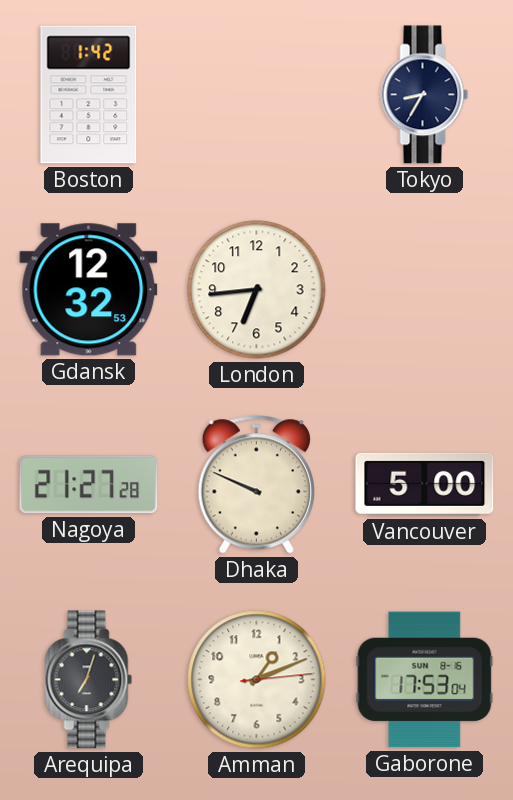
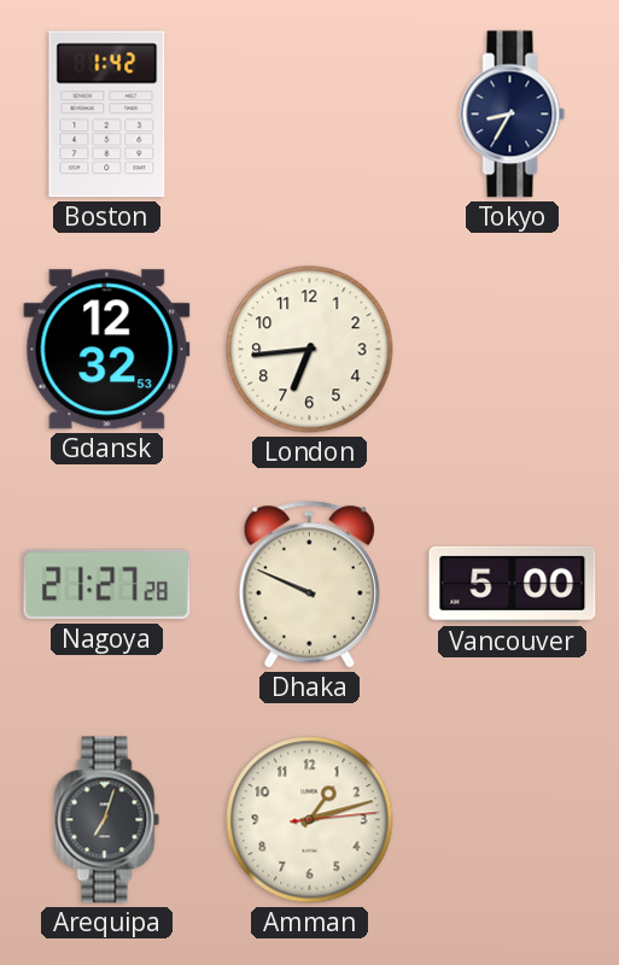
Amman: 1:11 -> 1:12
Gaborone: 17:53 -> none
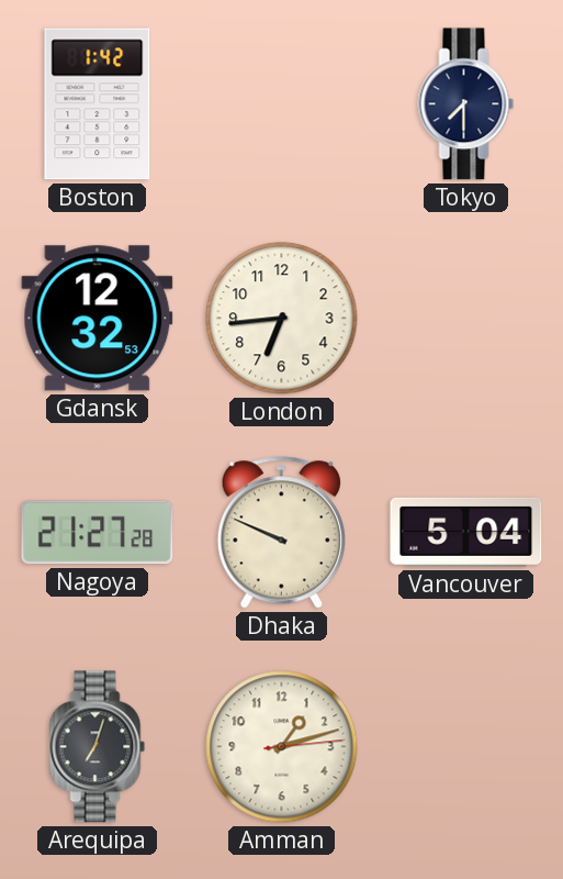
Tokyo: 8:35 -> 7:30
Vancouver: 5:00 -> 5:04
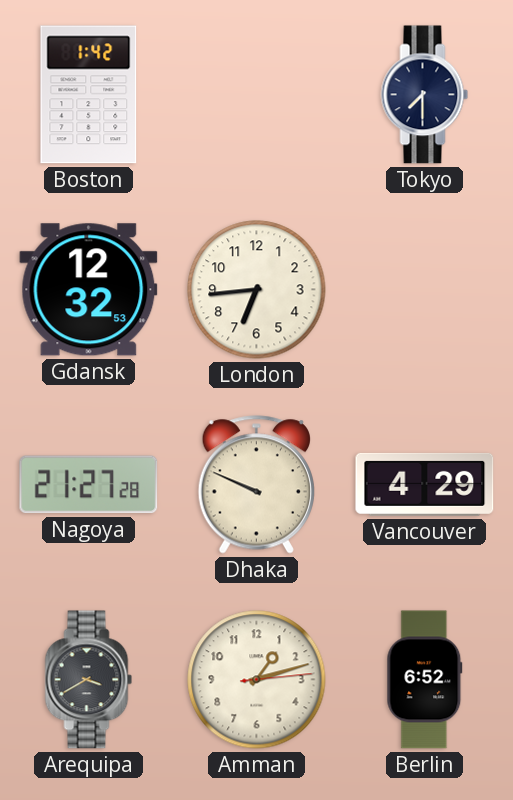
Vancouver: 5:04 -> 4:29
Arequipa: 7:03 -> 3:40
Berlin: none -> 6:52
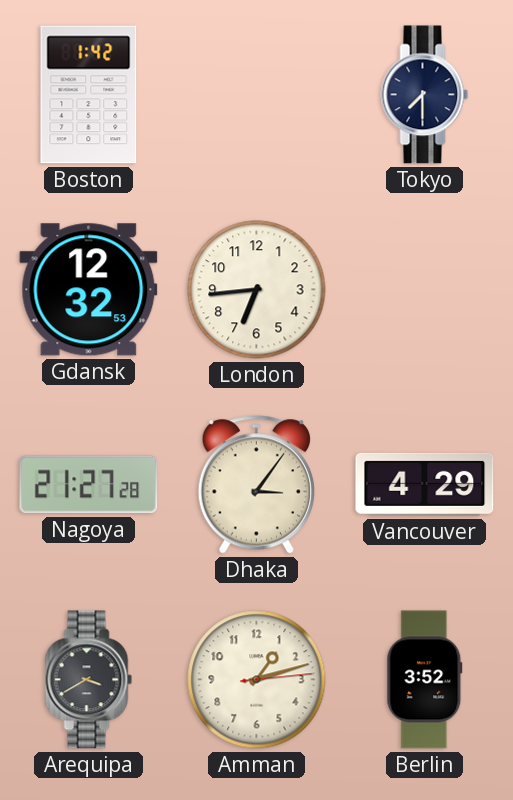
Dhaka: 9:49 -> 3:06
Berlin: 6:52 -> 3:52
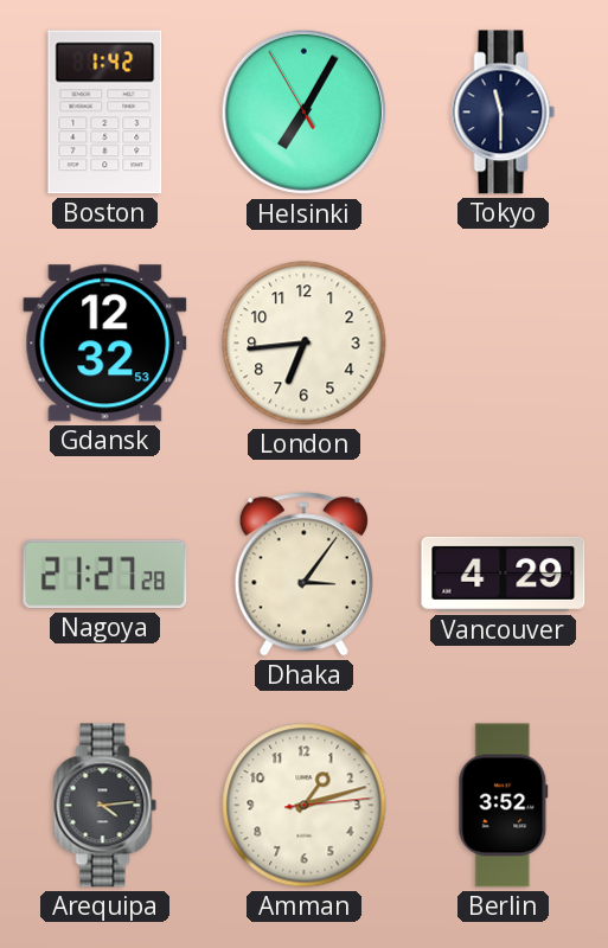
Helsinki: none -> 7:04
Tokyo: 7:30 -> 11:30
Arequipa: 3:40 -> 4:14
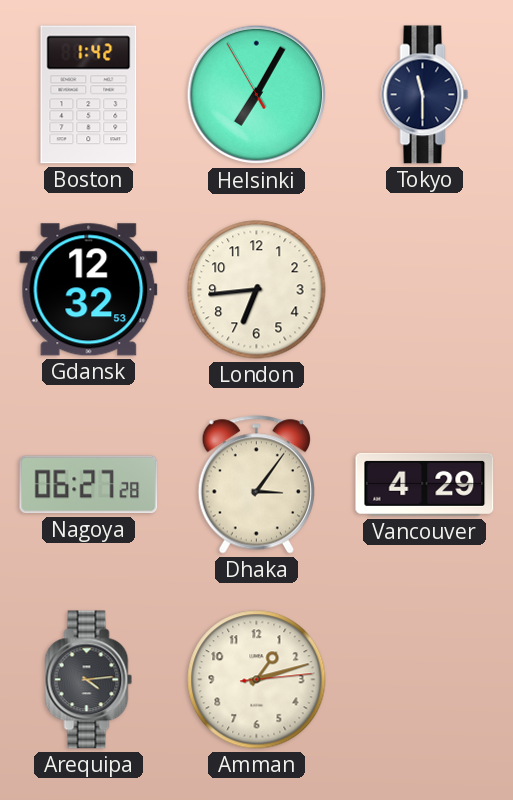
Nagoya: 21:27 -> 06:27
Berlin: 3:52 -> none
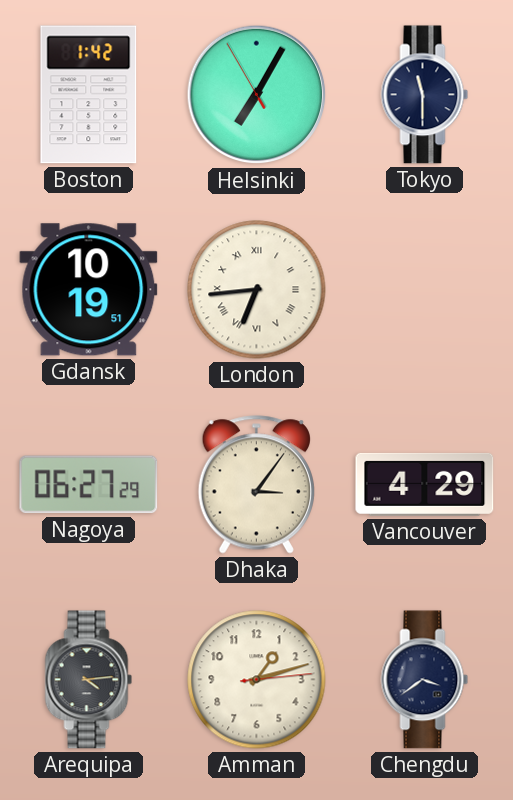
Gdansk: 12:32 -> 10:19
London numerals: Arabic -> Roman
Nagoya: 06:27:28 -> 06:27:29
Chengdu: none -> 3:39
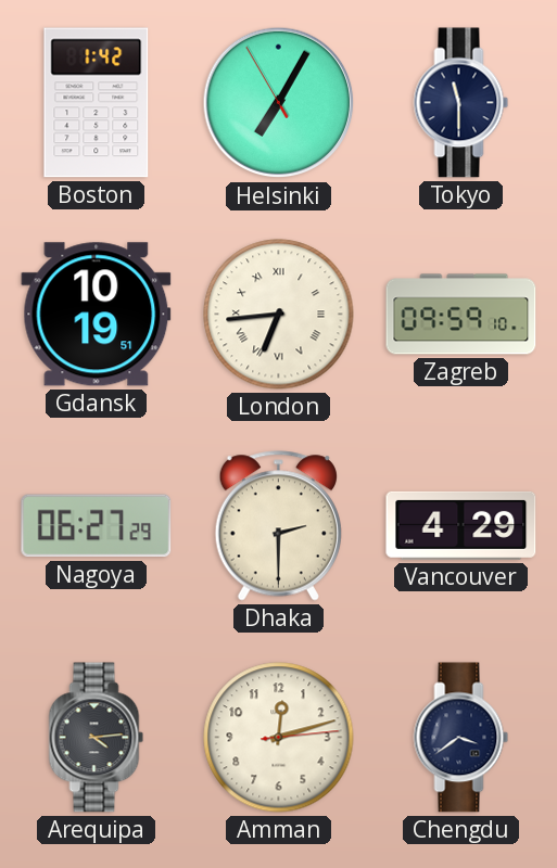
Zagreb: none -> 09:59
Dhaka: 3:06 -> 2:30
Amman: 1:12 -> 12:12
